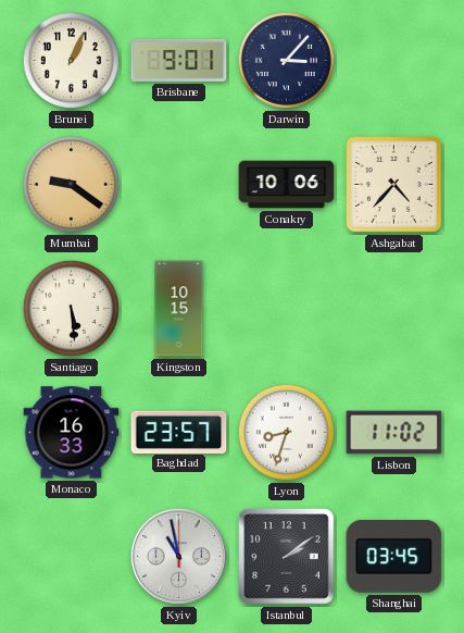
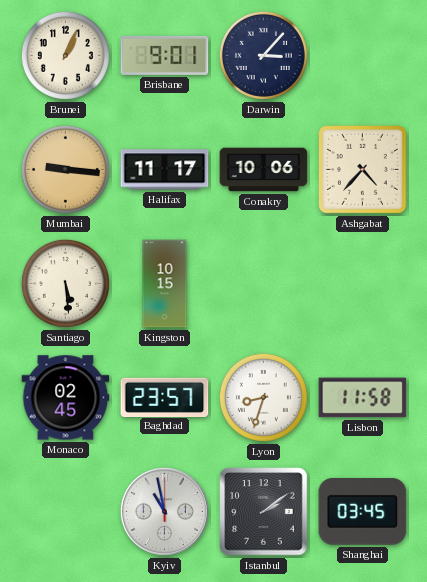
Mumbai: 9:21 -> 9:16
Halifax: none -> 11:17
Monaco: 16:33 -> 02:45
Lisbon: 11:02 -> 11:58
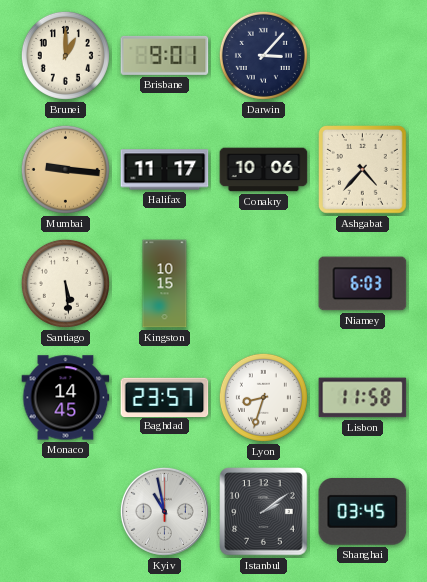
Brunei: 1:04 -> 1:00
Niamey: none -> 6:03
Monaco: 02:45 -> 14:45
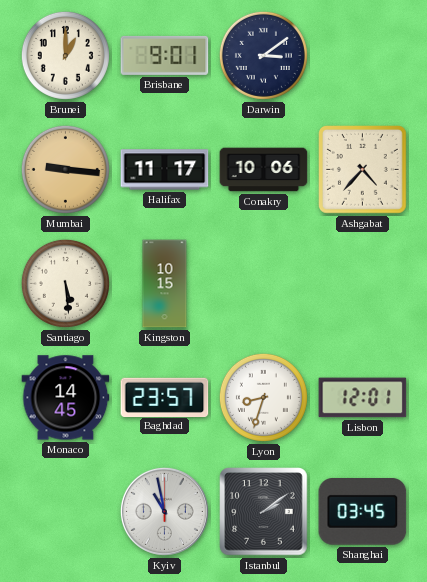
Darwin: 3:07 -> 3:09
Niamey: 6:03 -> none
Lisbon: 11:58 -> 12:01
